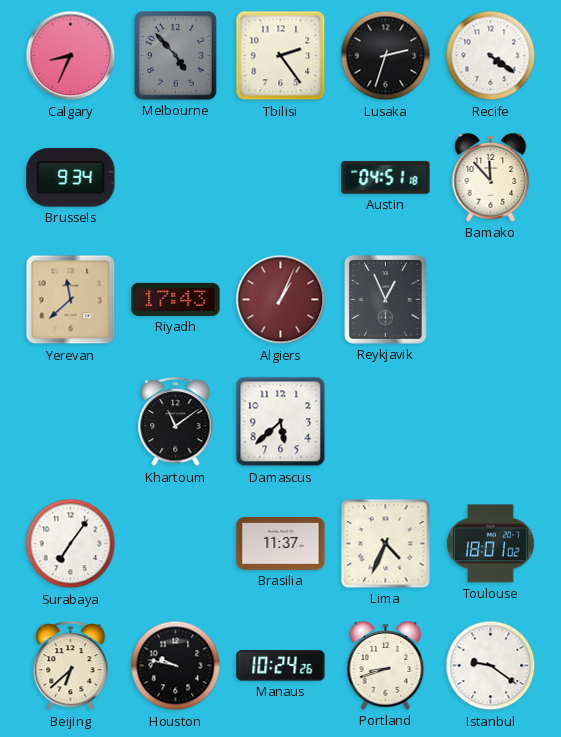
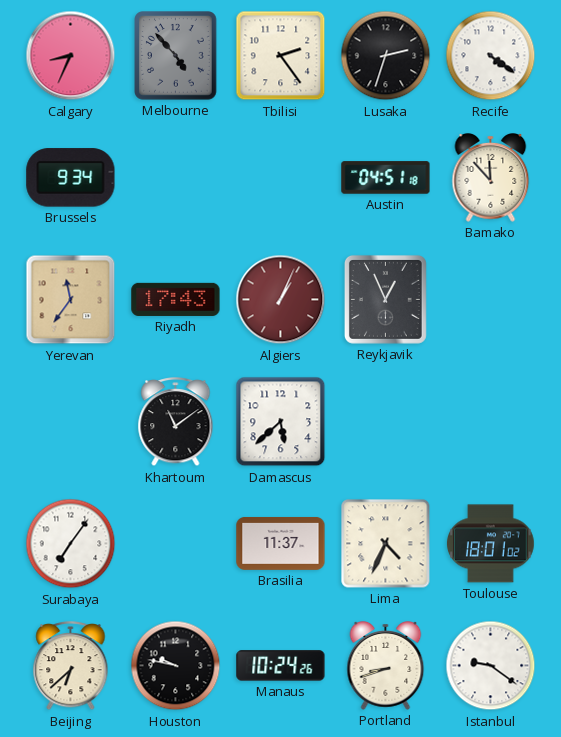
Yerevan: 11:38 -> 11:36
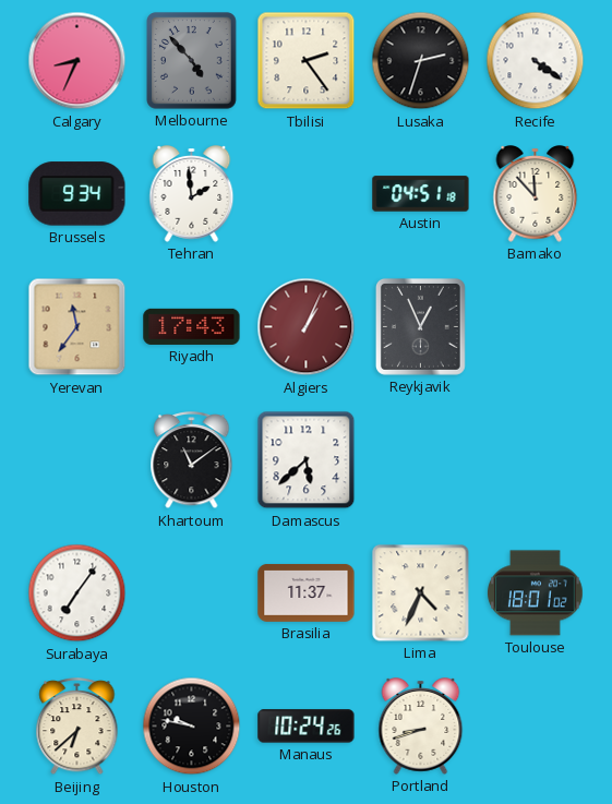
Tehran: none -> 1:59
Istanbul: 9:21 -> none
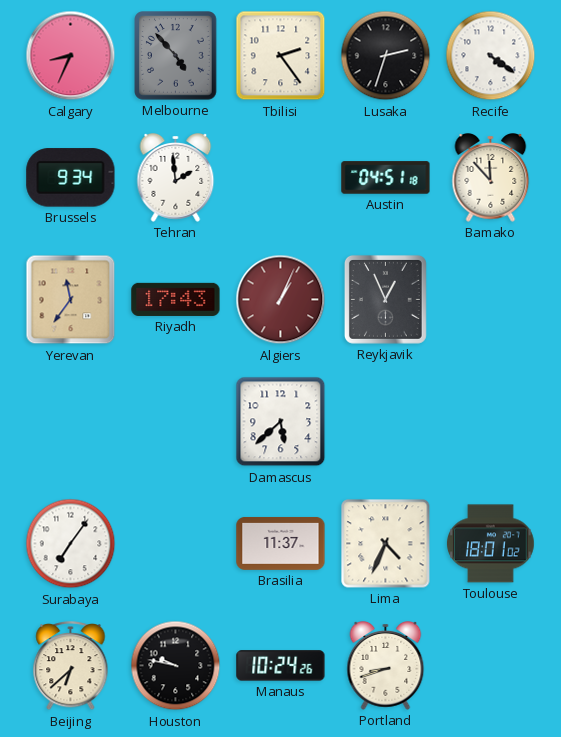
Khartoum: 11:09 -> none
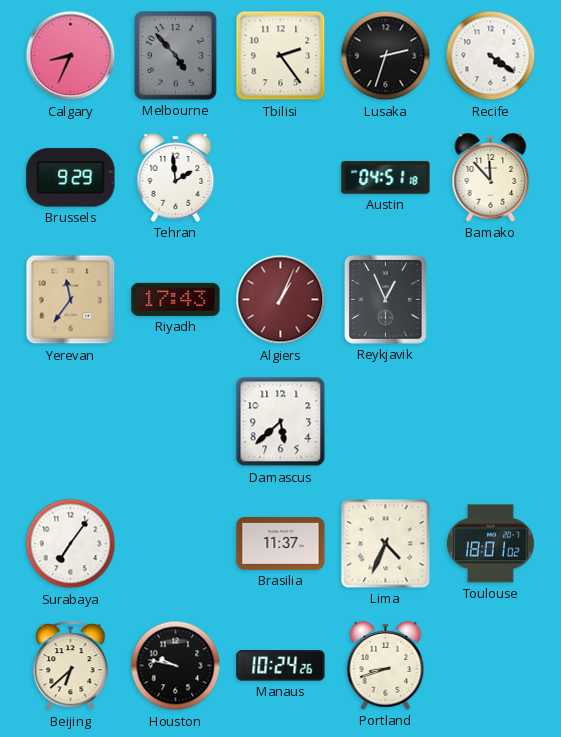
Brussels: 9:34 -> 9:29
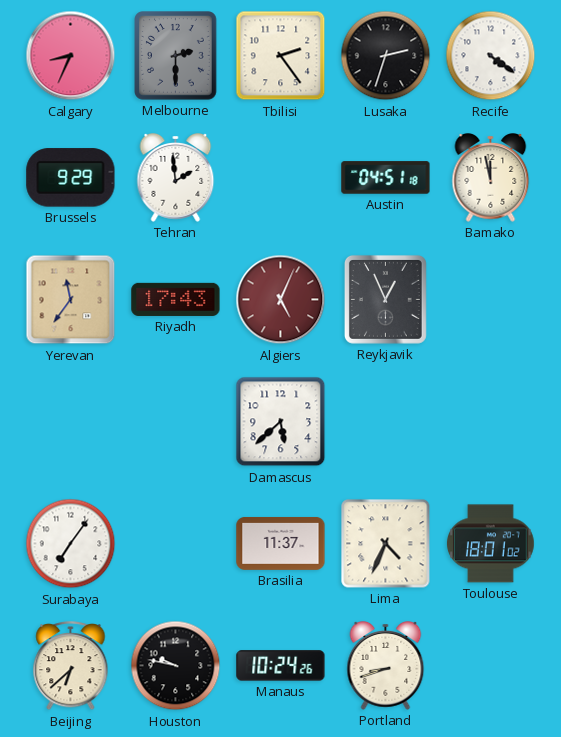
Melbourne: 4:53 -> 2:30
Bamako: 11:53 -> 11:58
Algiers: 1:04 -> 5:04
